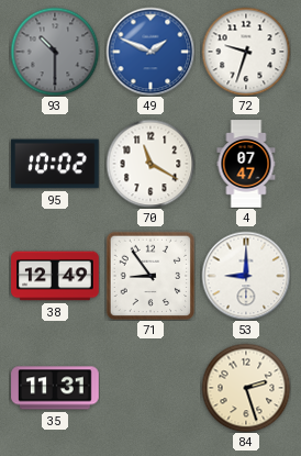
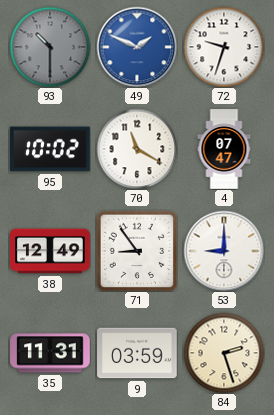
9: none -> 03:59
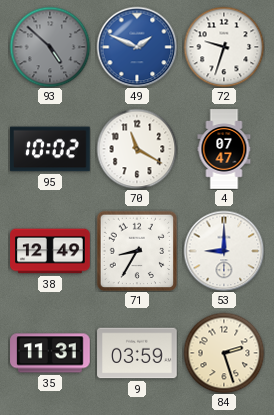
93: 10:30 -> 4:52
71: 8:54 -> 8:35
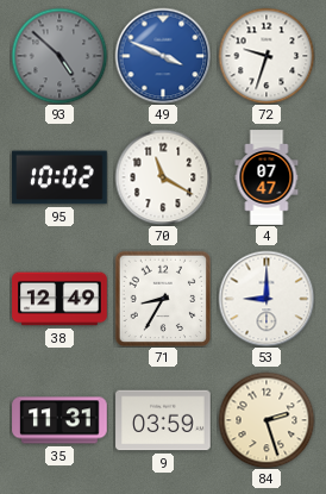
49: 1:49 -> 3:49
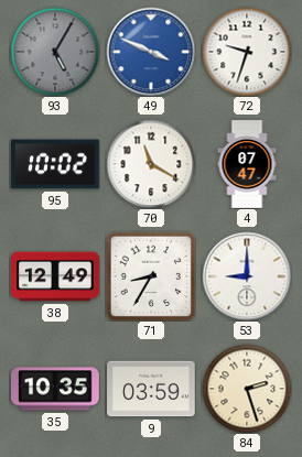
93: 4:52 -> 5:05
35: 11:31 -> 10:35
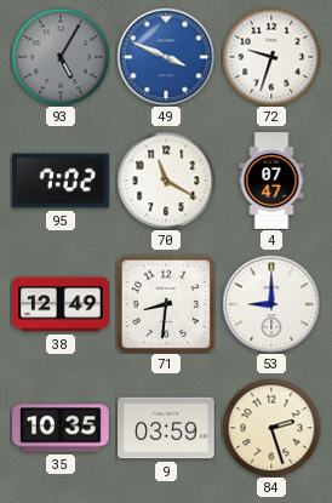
95: 10:02 -> 7:02
71: 8:35 -> 8:31
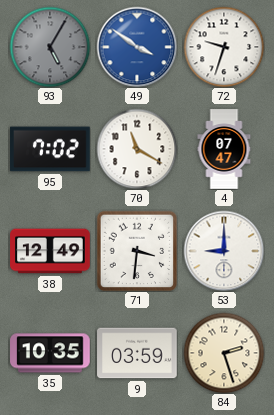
49: 3:49 -> 3:51
71: 8:31 -> 3:31
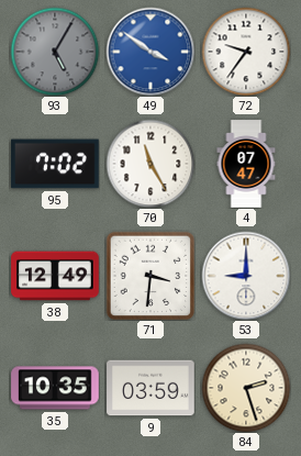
72: 9:33 -> 9:36
70: 11:20 -> 11:25
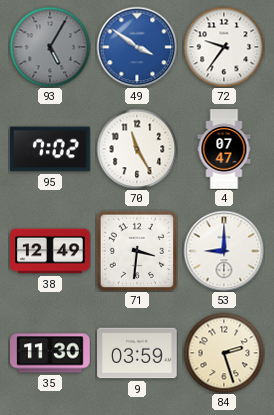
35: 10:35 -> 11:30
